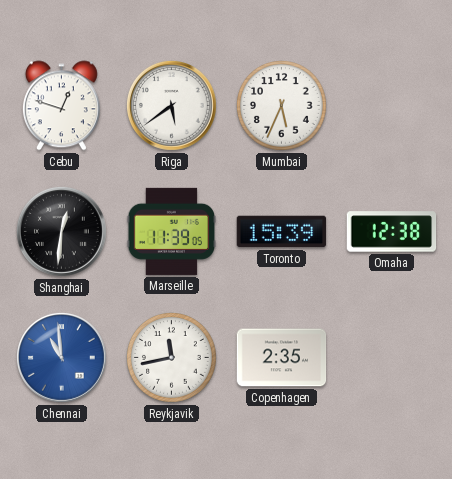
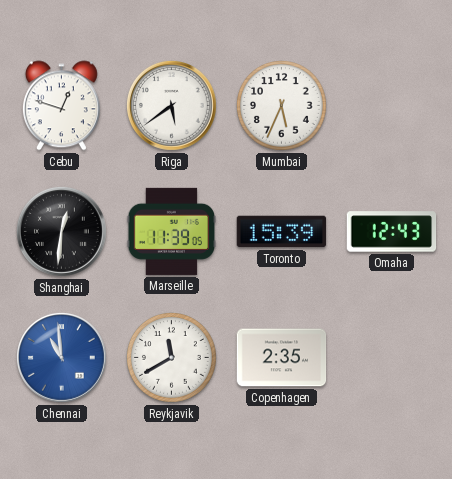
Omaha: 12:38 -> 12:43
Reykjavik: 11:43 -> 11:40
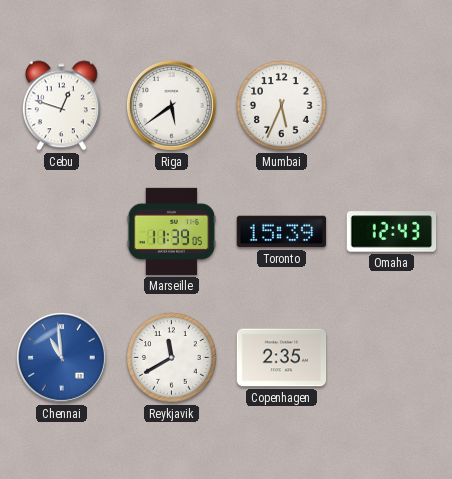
Shanghai: 12:31 -> none
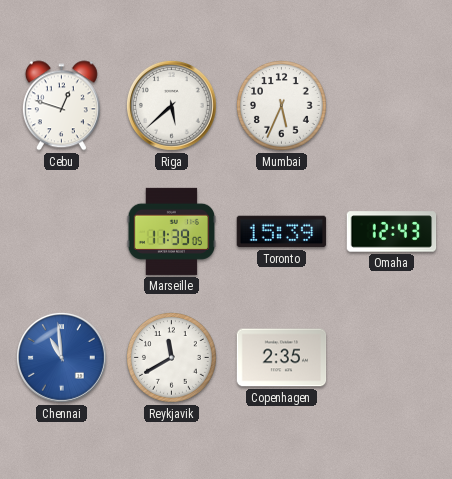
Riga: 5:39 -> 5:38
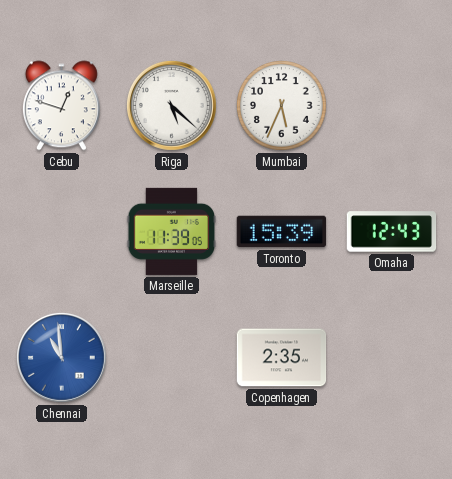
Riga: 5:38 -> 5:22
Reykjavik: 11:40 -> none
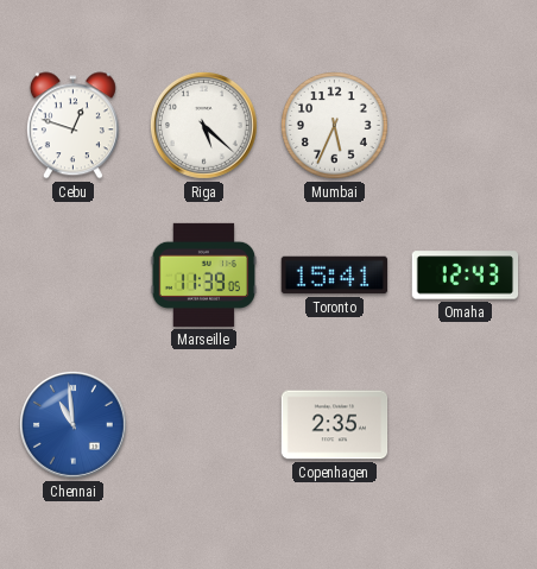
Toronto: 15:39 -> 15:41
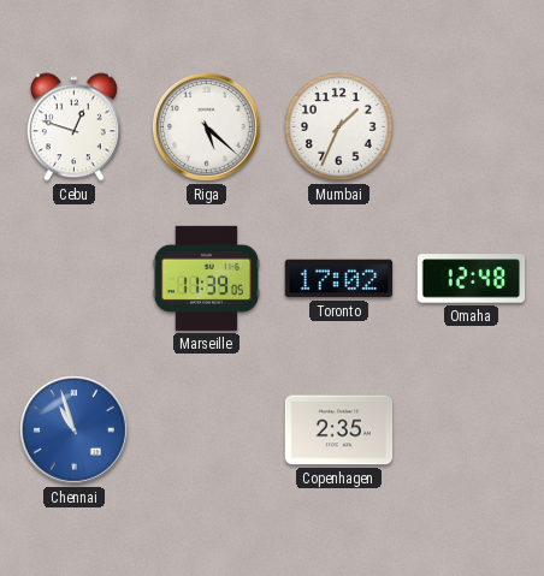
Mumbai: 5:34 -> 1:34
Toronto: 15:41 -> 17:02
Omaha: 12:43 -> 12:48
Chennai: 10:59 -> 10:57
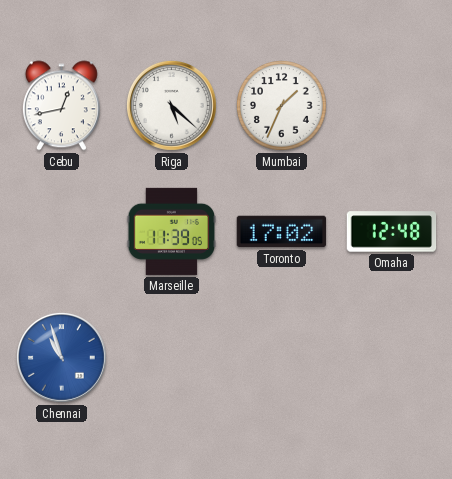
Cebu: 12:48 -> 12:43
Copenhagen: 2:35 -> none
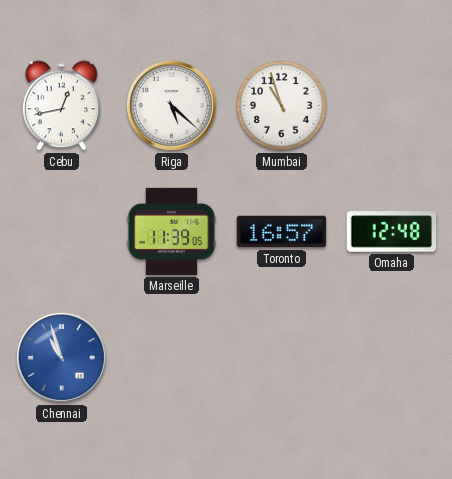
Mumbai: 1:34 -> 10:57
Toronto: 17:02 -> 16:57
